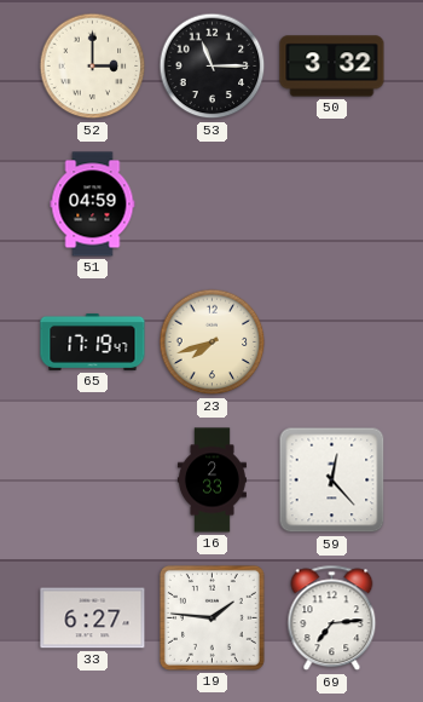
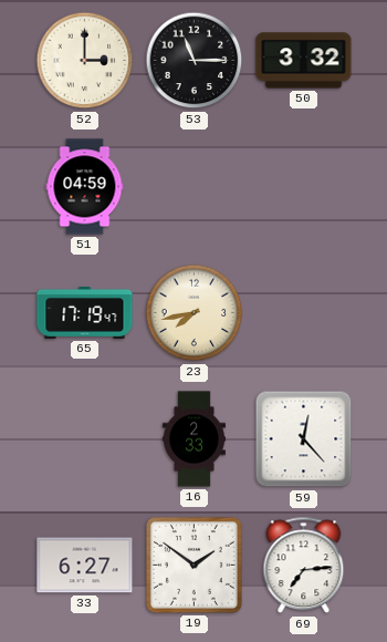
23: 7:42 -> 7:43
19: 1:46 -> 1:51
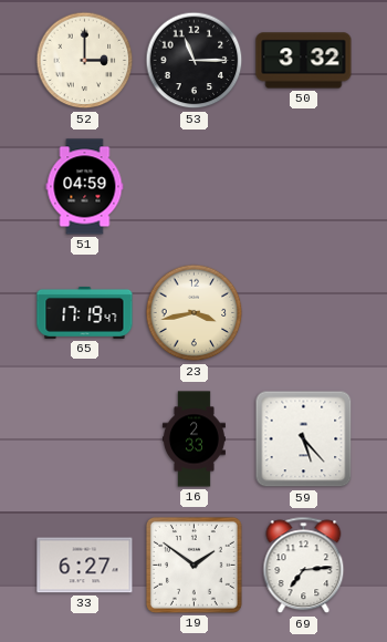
23: 7:43 -> 3:43
59: 12:23 -> 5:23
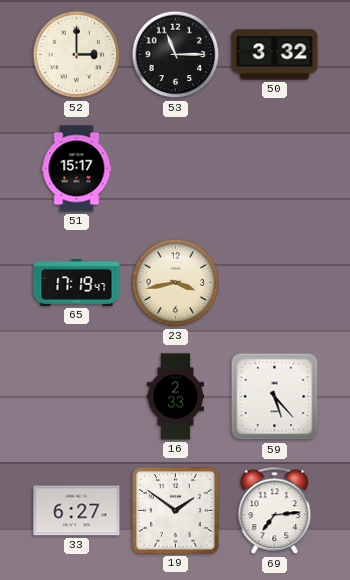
51: 04:59 -> 15:17
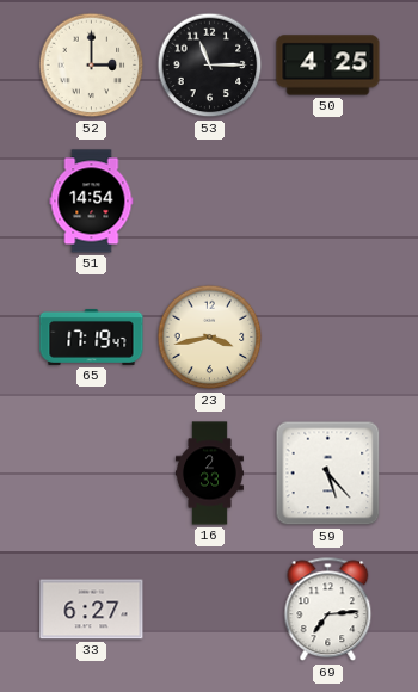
50: 3:32 -> 4:25
51: 15:17 -> 14:54
19: 1:51 -> none
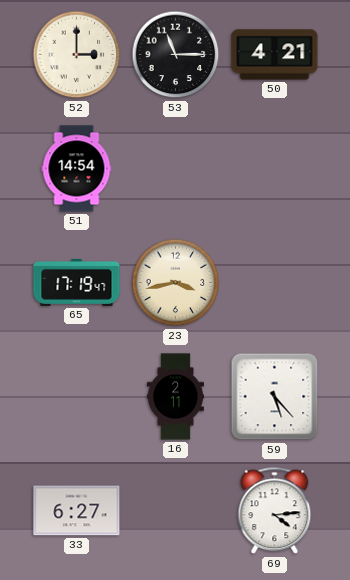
50: 4:25 -> 4:21
16: 2:33 -> 2:11
69: 7:14 -> 4:14
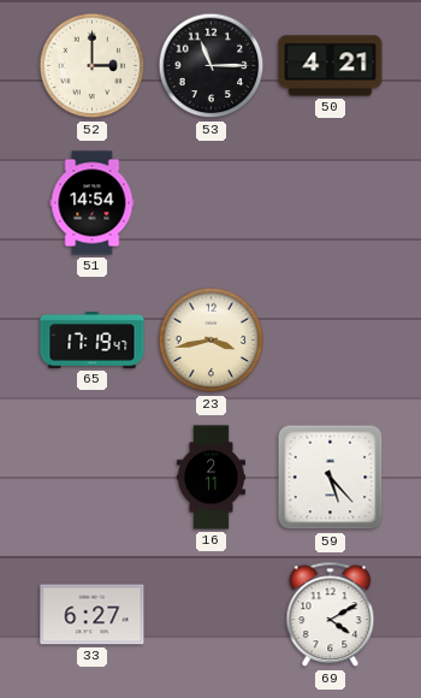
69: 4:14 -> 4:10
